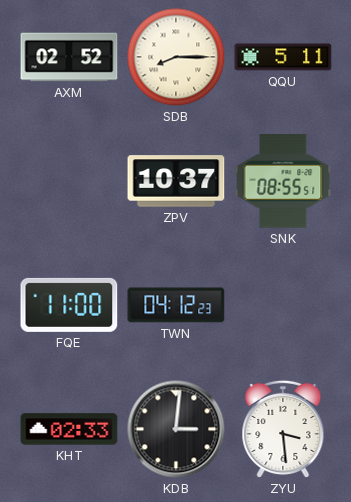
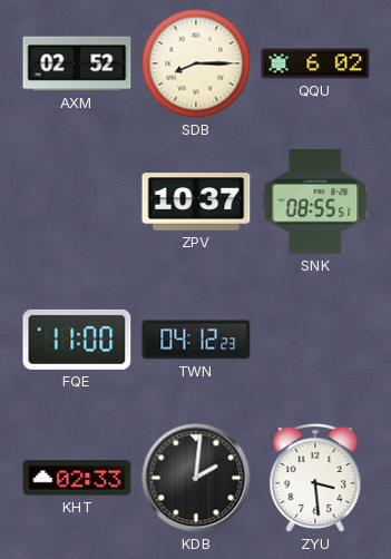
QQU: 5:11 -> 6:02
KDB: 3:01 -> 2:01
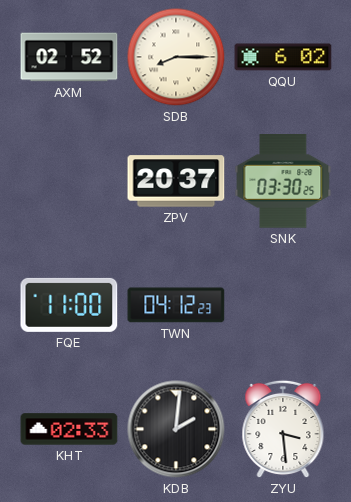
ZPV: 10:37 -> 20:37
SNK: 08:55 -> 03:30
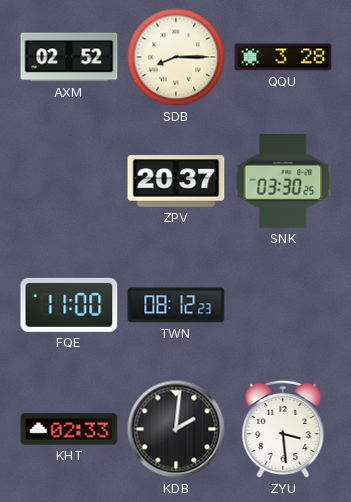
QQU: 6:02 -> 3:28
TWN: 04:12 -> 08:12
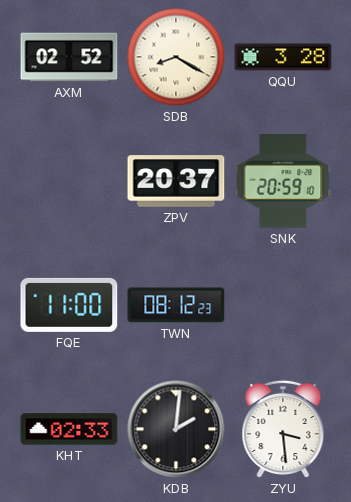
SDB: 8:15 -> 8:20
SNK: 03:30 -> 20:59
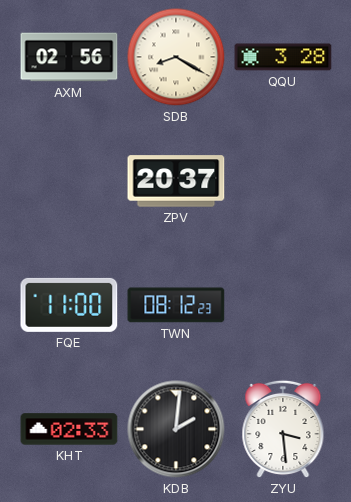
AXM: 02:52 -> 02:56
SNK: 20:59 -> none
